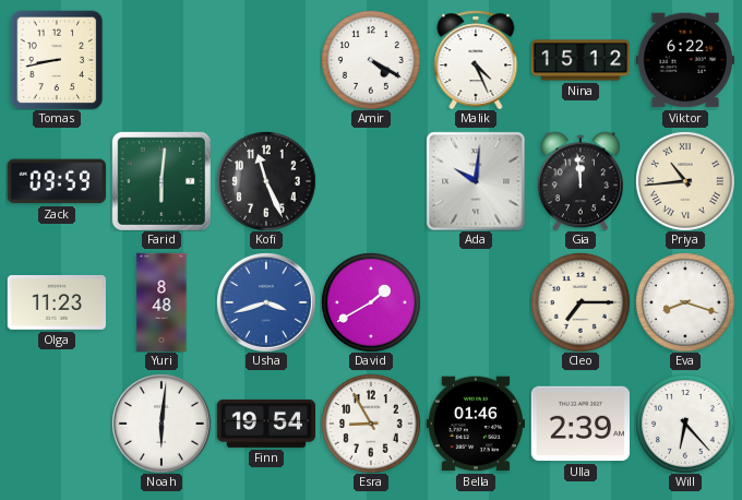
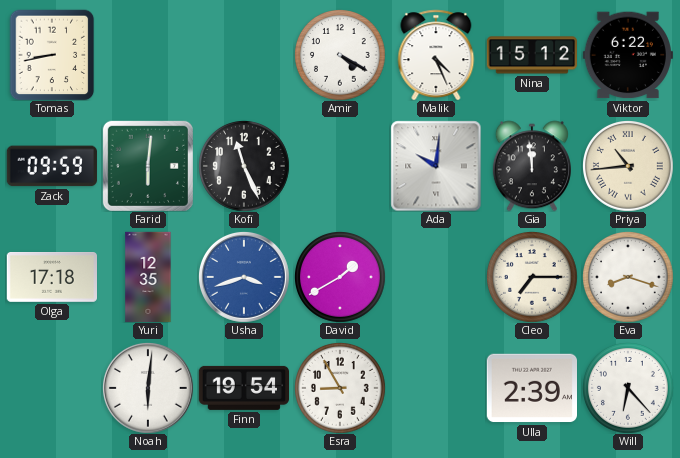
Olga: 11:23 -> 17:18
Yuri: 8:48 -> 12:35
Bella: 01:46 -> none
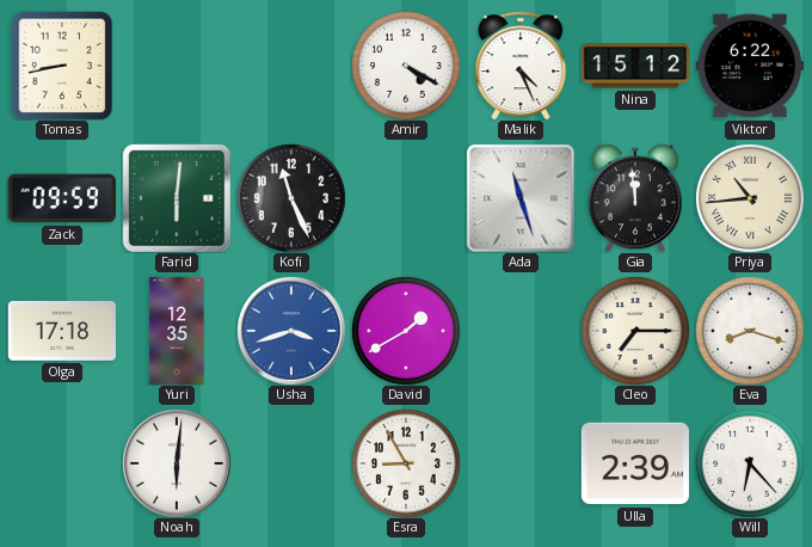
Ada: 10:01 -> 11:27
Finn: 19:54 -> none
